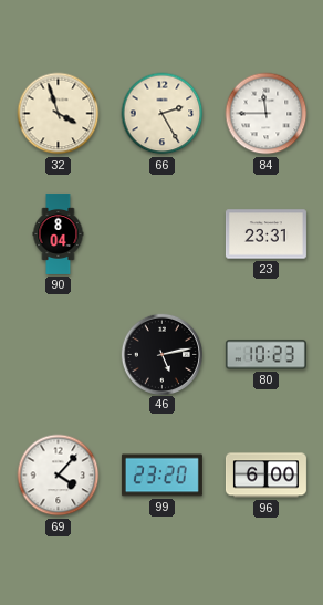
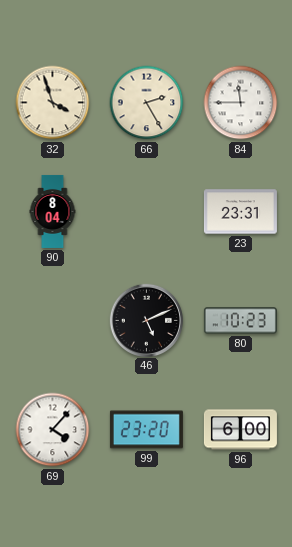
46: 5:13 -> 5:11
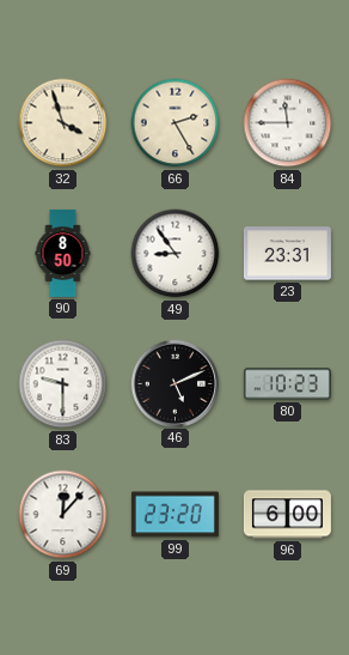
90: 8:04 -> 8:50
49: none -> 8:54
83: none -> 9:30
69: 4:07 -> 12:07
